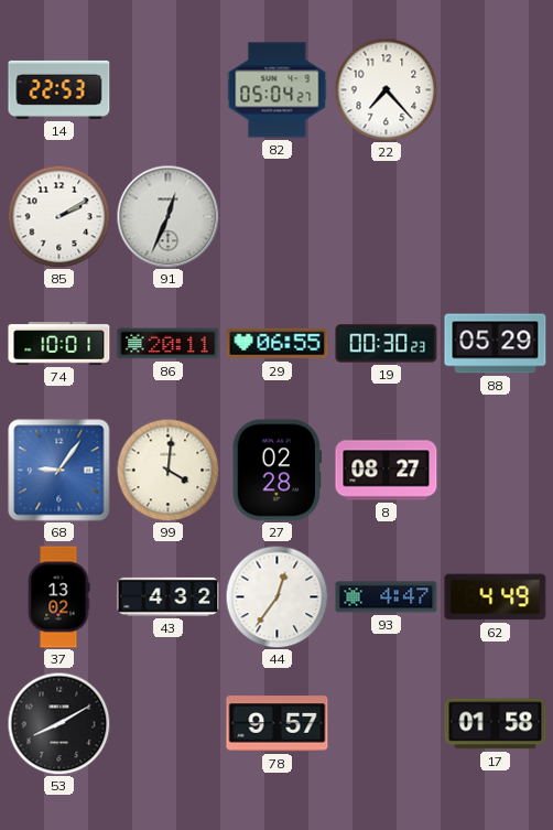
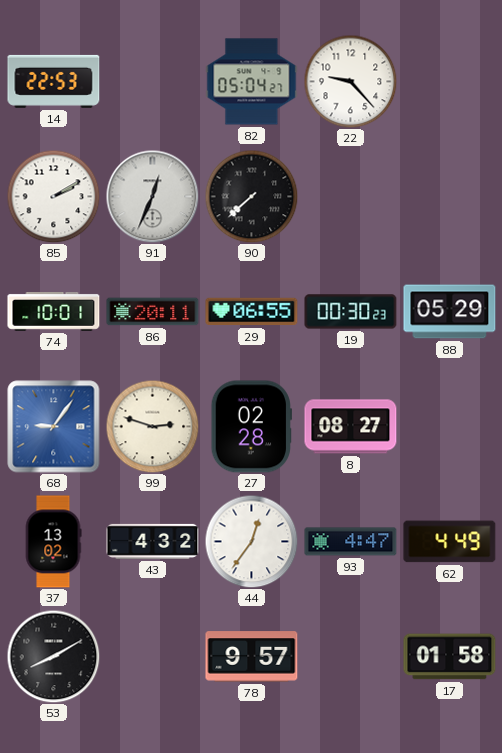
22: 7:23 -> 9:23
90: none -> 7:38
99: 4:01 -> 2:48
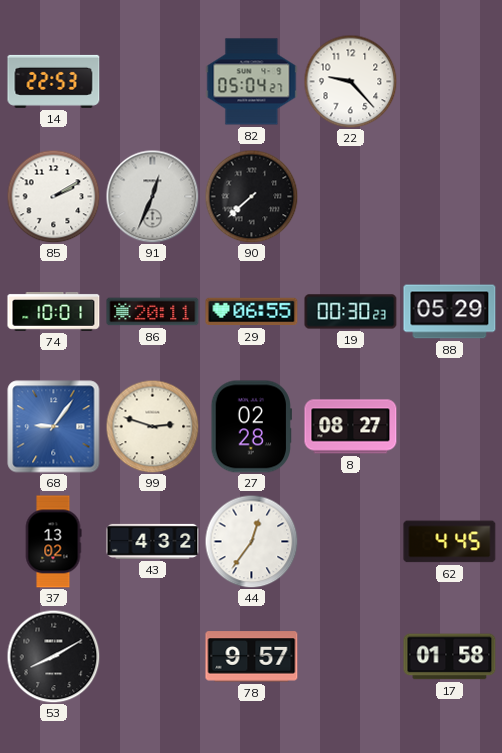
93: 4:47 -> none
62: 4:49 -> 4:45
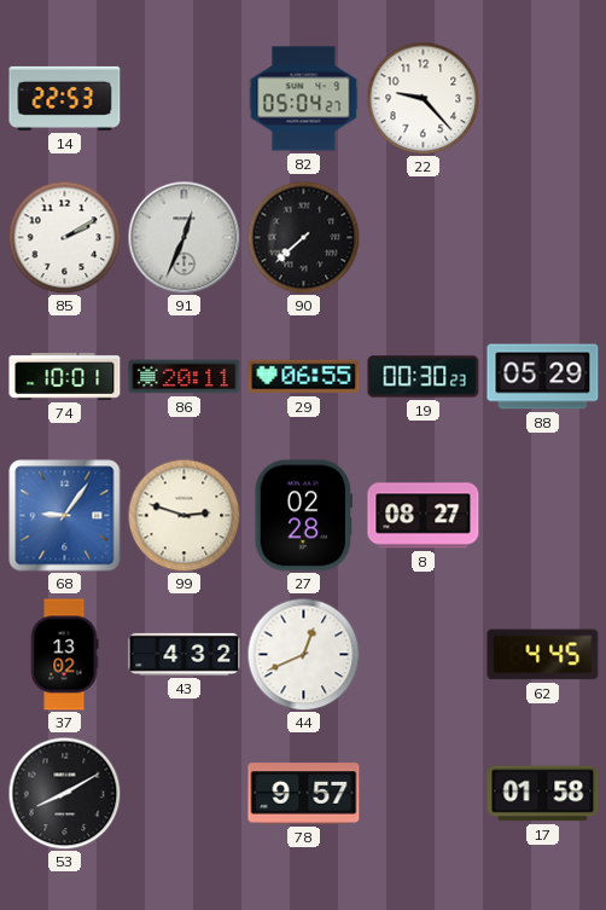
44: 12:36 -> 12:41
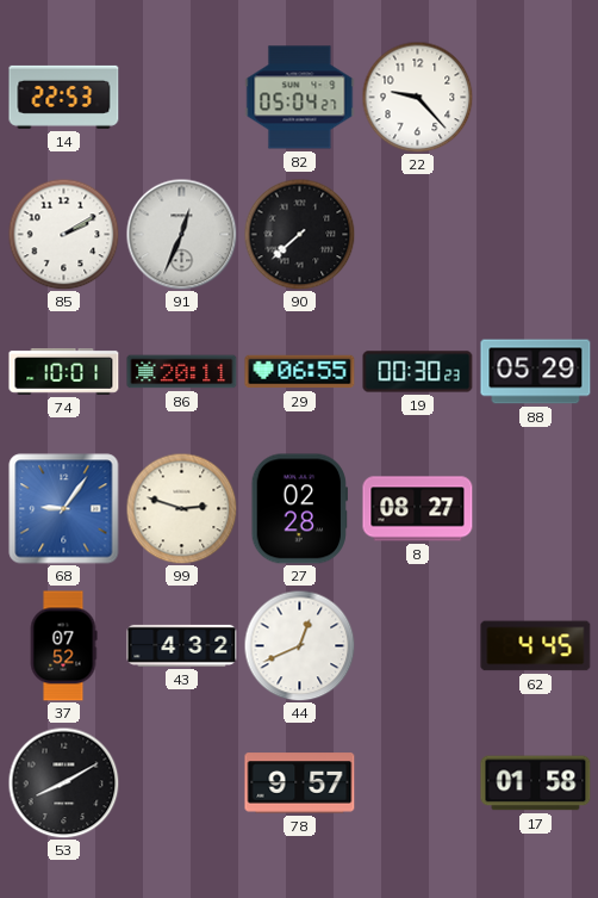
37: 13:02 -> 07:52
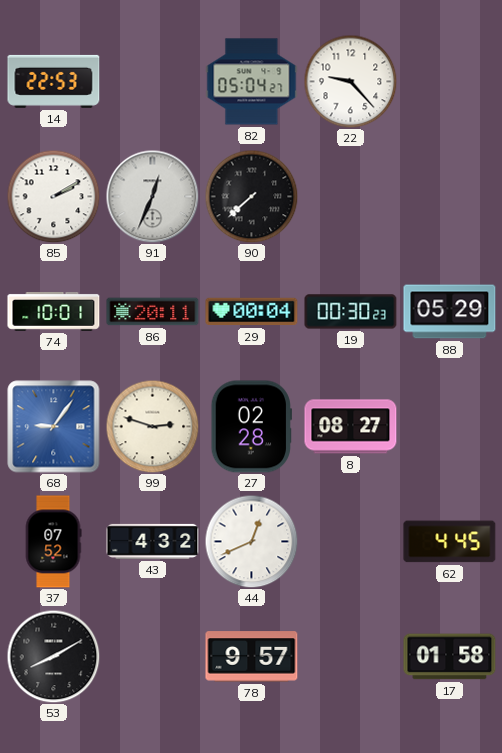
29: 06:55 -> 00:04
